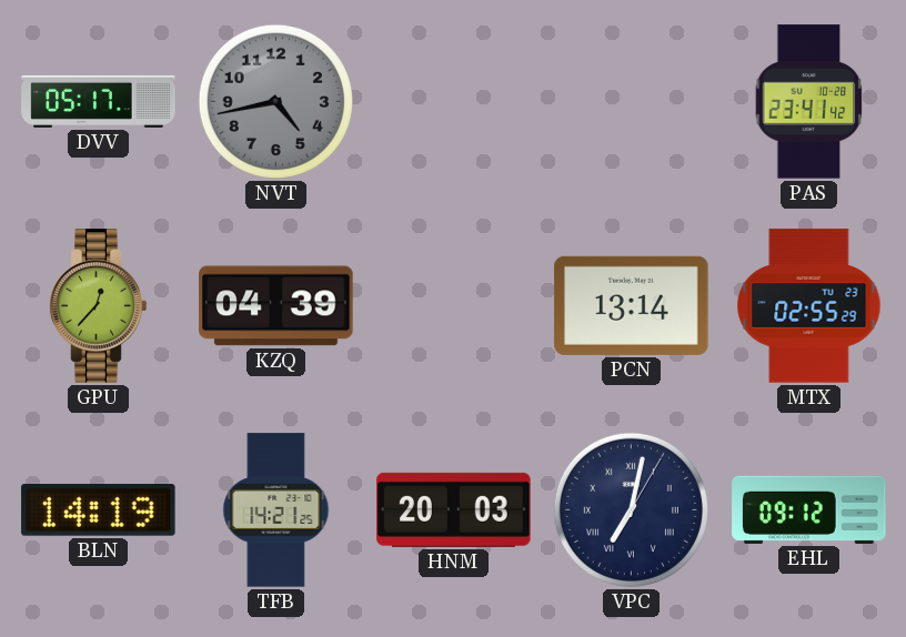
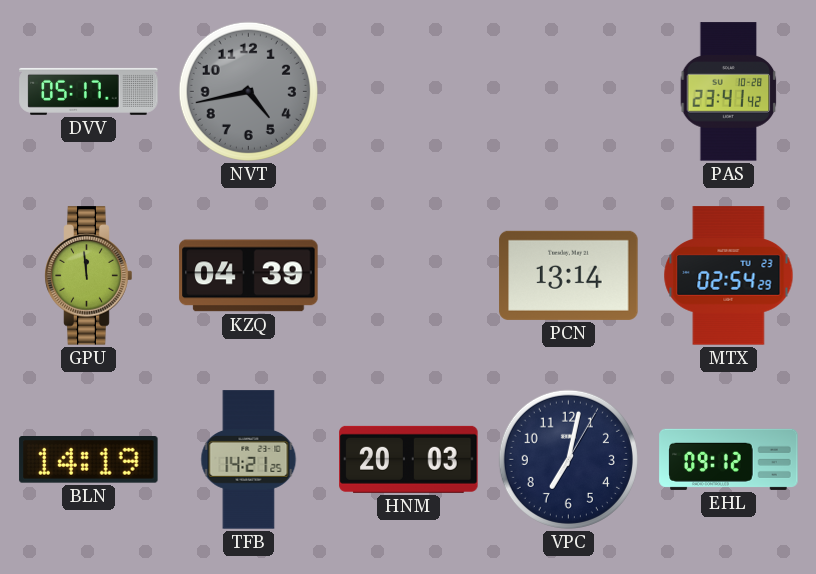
GPU: 12:37 -> 11:59
MTX: 02:55 -> 02:54
VPC numerals: Roman -> Arabic
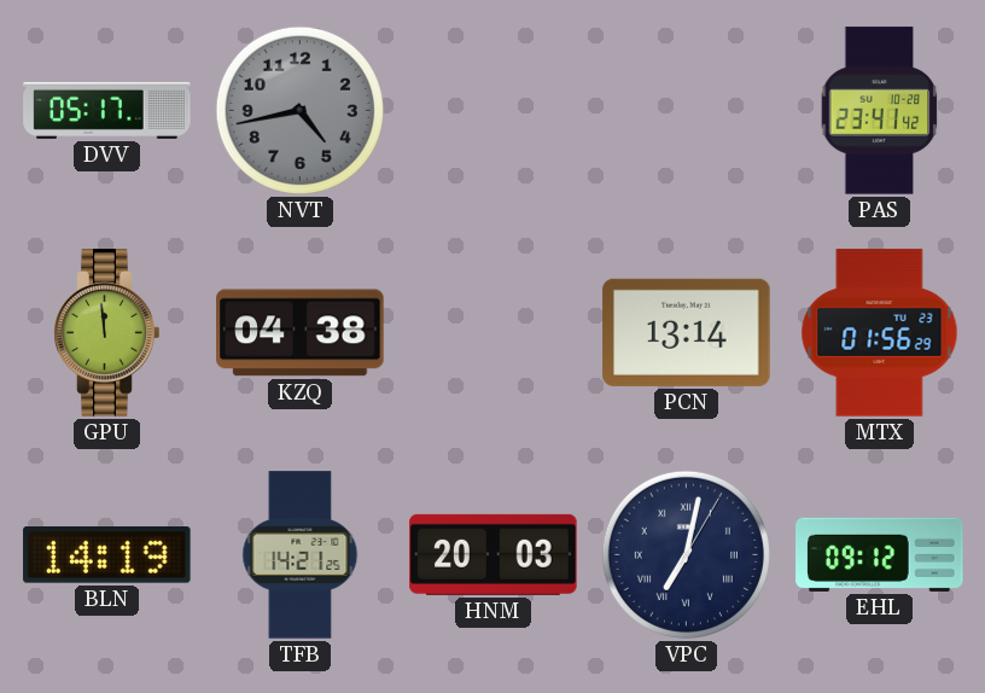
KZQ: 04:39 -> 04:38
MTX: 02:54 -> 01:56
VPC numerals: Arabic -> Roman
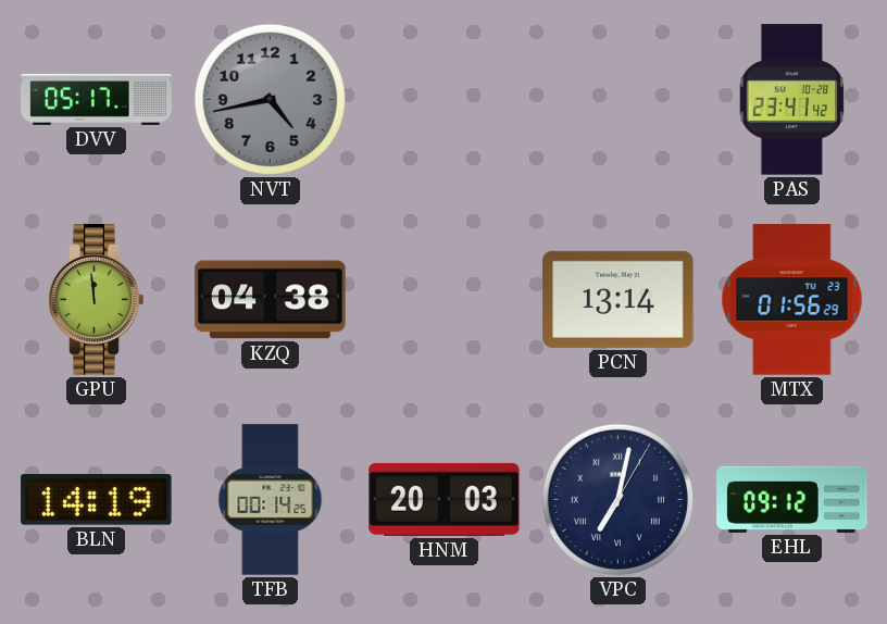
TFB: 14:21 -> 00:14
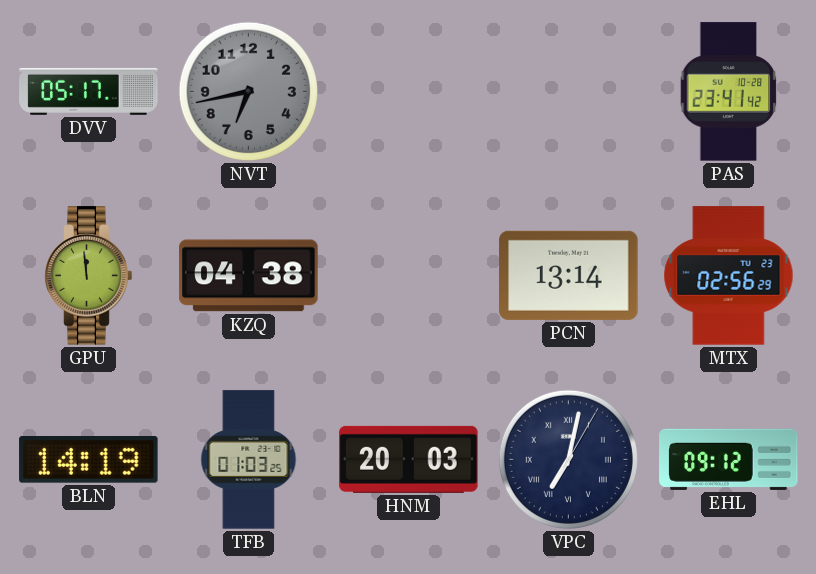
NVT: 4:43 -> 6:43
MTX: 01:56 -> 02:56
TFB: 00:14 -> 01:03
